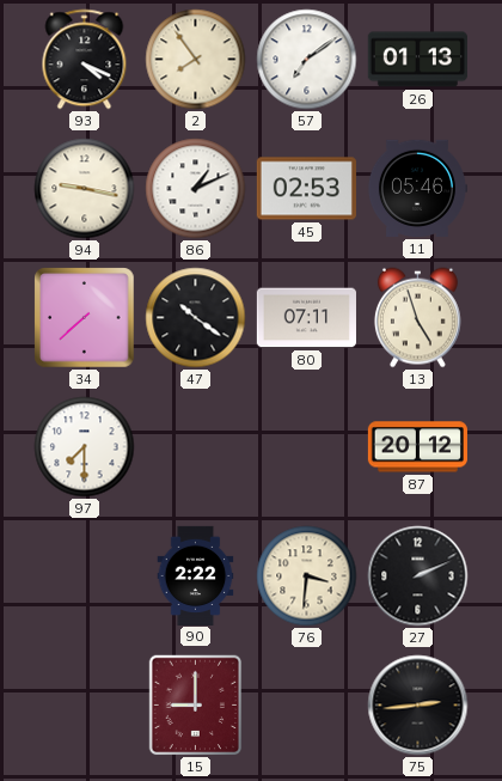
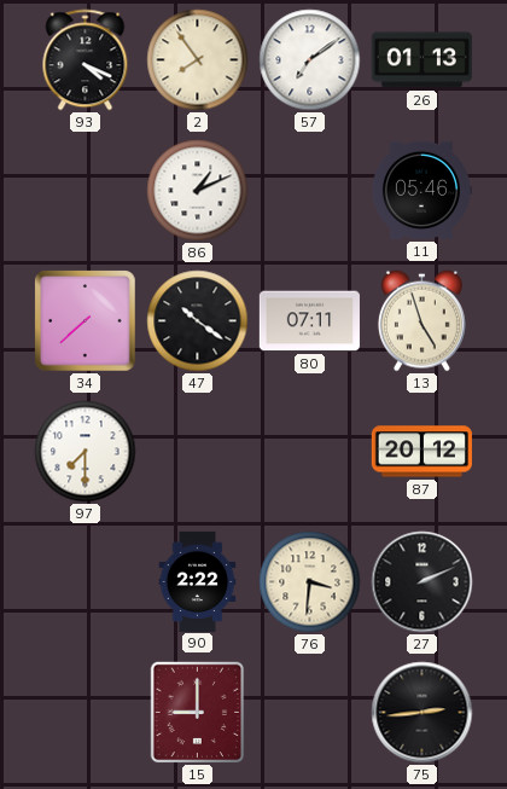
94: 9:17 -> none
45: 02:53 -> none
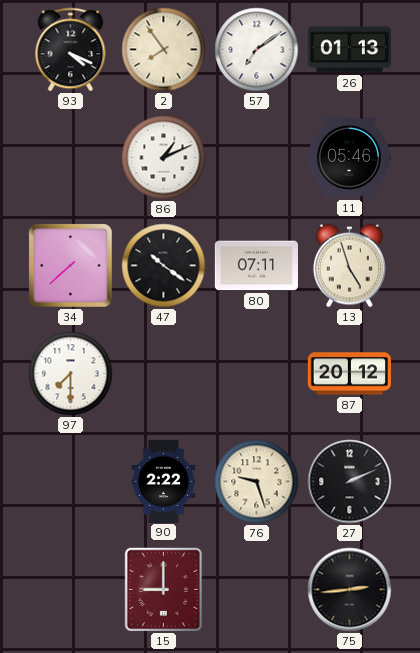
76: 3:31 -> 9:27
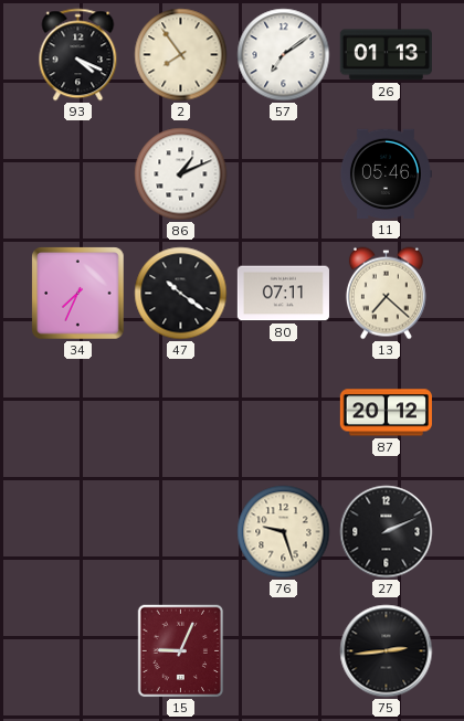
34: 7:38 -> 7:34
13: 4:57 -> 7:22
97: 7:30 -> none
90: 2:22 -> none
15: 9:00 -> 9:04
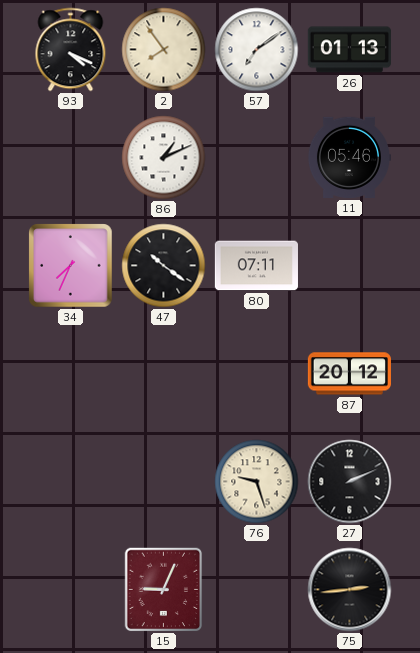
13: 7:22 -> none
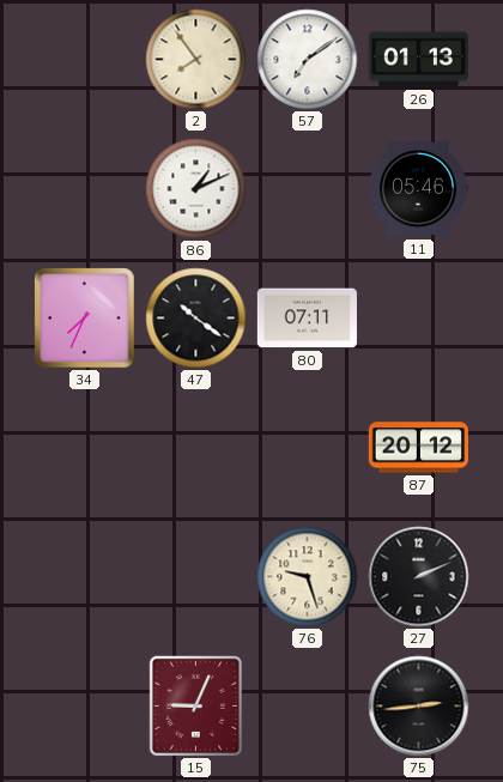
93: 4:19 -> none
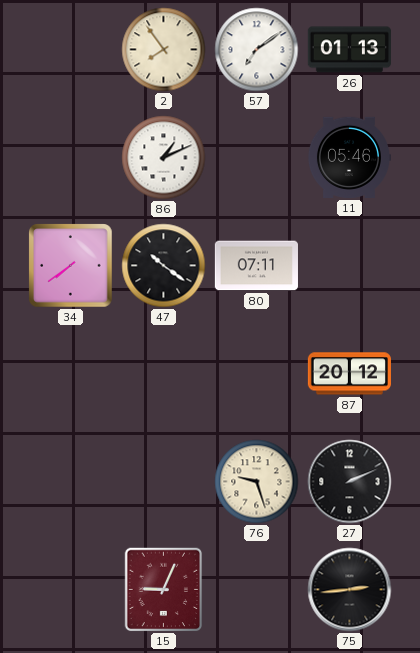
34: 7:34 -> 7:39
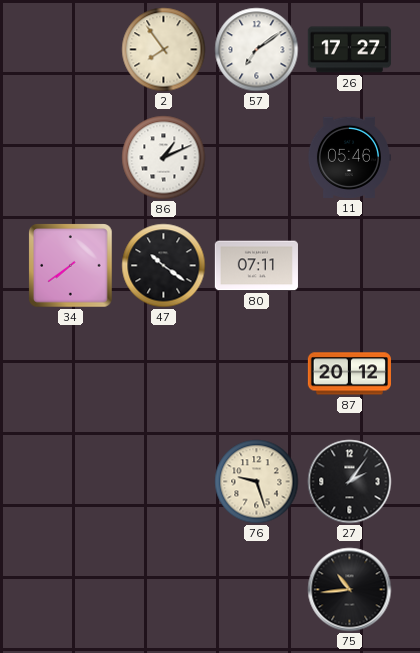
26: 01:13 -> 17:27
27: 2:11 -> 2:06
15: 9:04 -> none
75: 2:44 -> 10:44
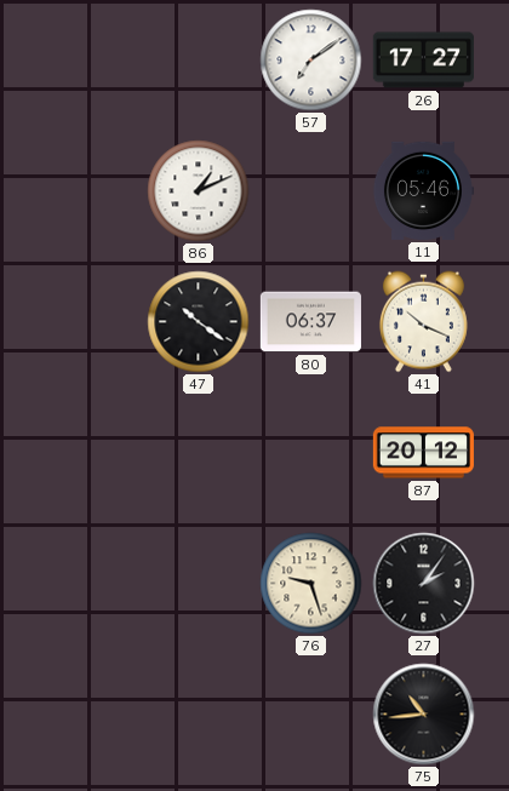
2: 7:54 -> none
34: 7:39 -> none
80: 07:11 -> 06:37
41: none -> 10:19
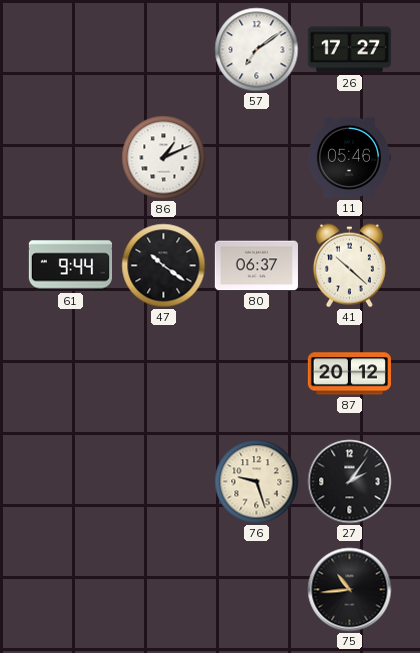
61: none -> 9:44
41: 10:19 -> 10:22
